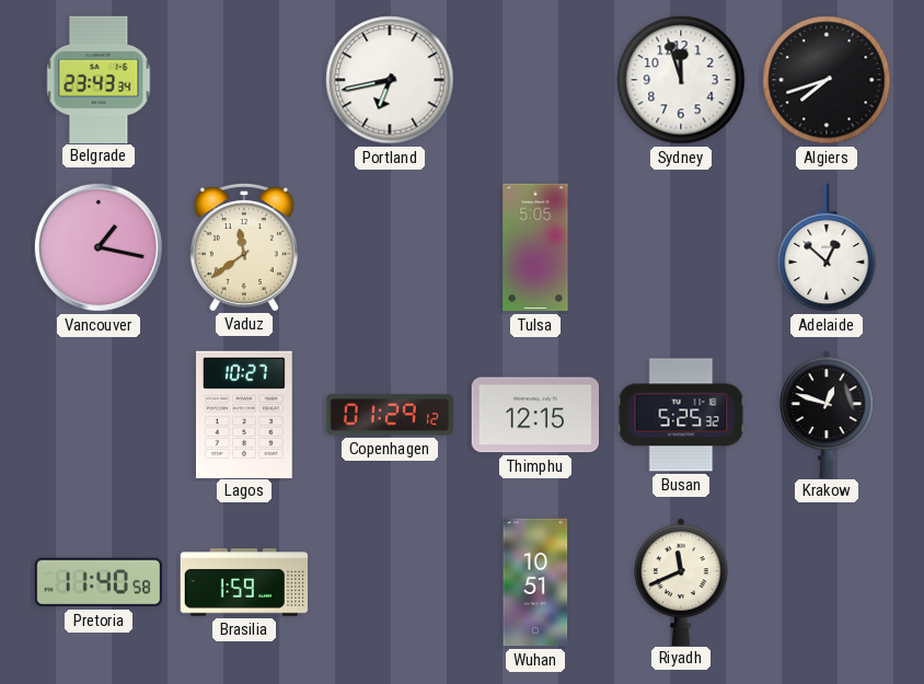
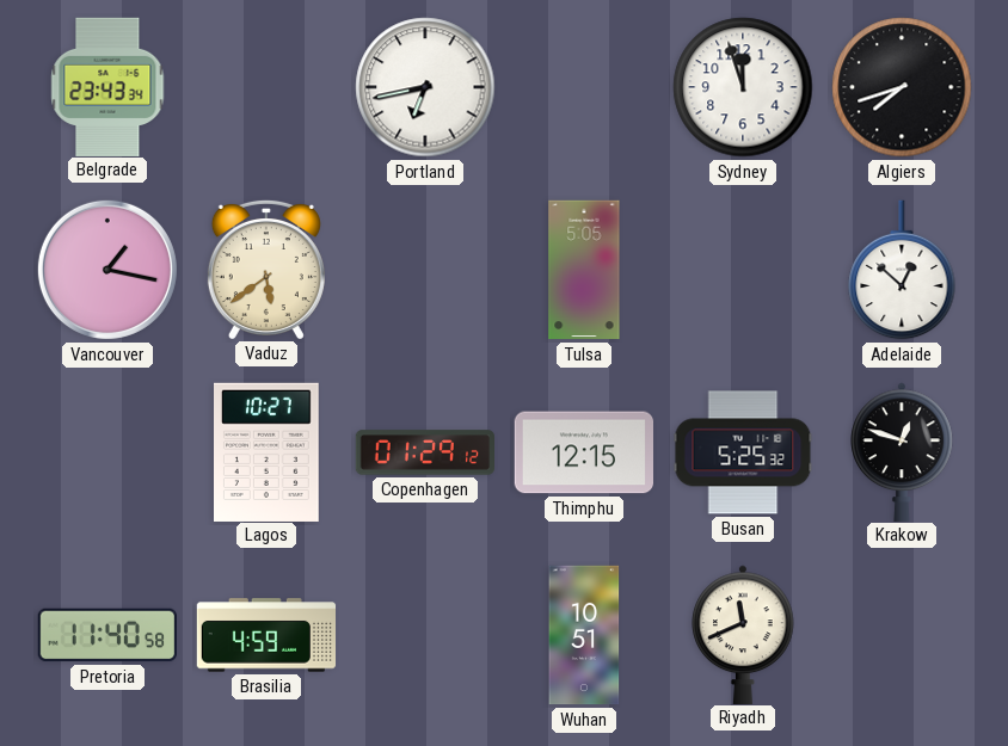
Vaduz: 11:39 -> 5:39
Brasilia: 1:59 -> 4:59
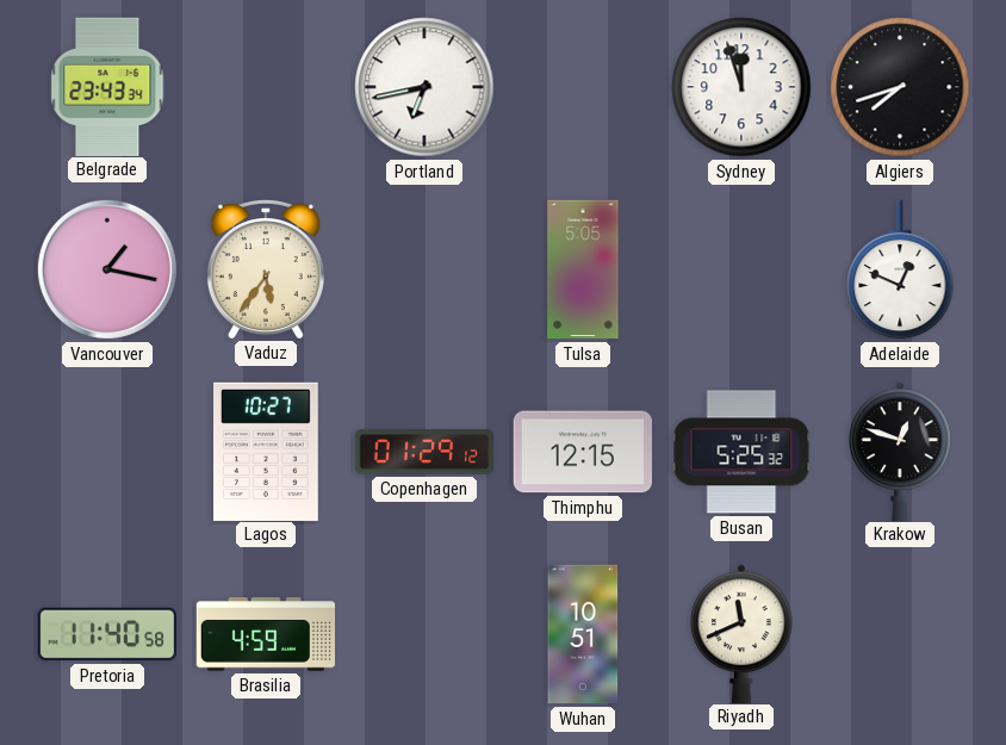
Vaduz: 5:39 -> 5:36
Adelaide: 12:52 -> 12:49
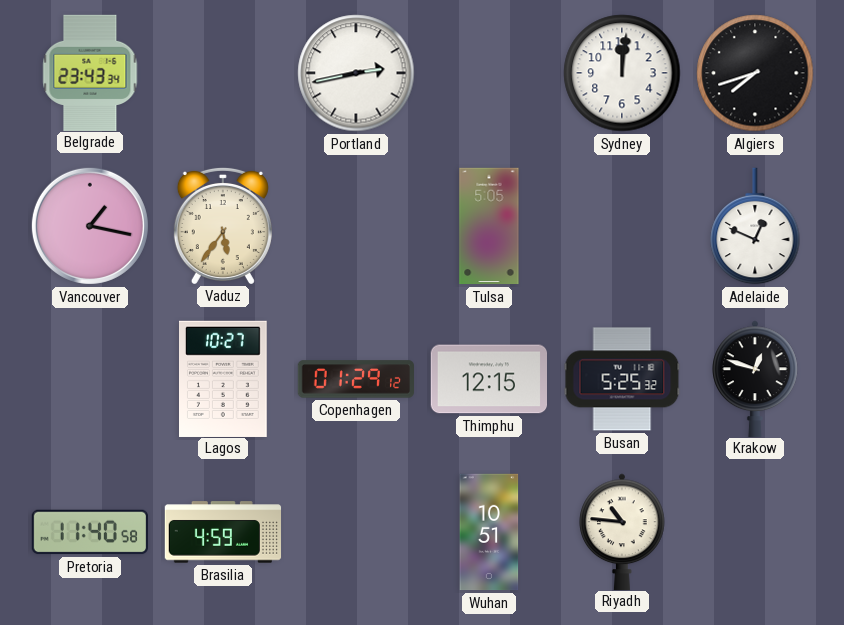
Portland: 6:43 -> 2:43
Sydney: 11:57 -> 12:01
Riyadh: 11:41 -> 10:46
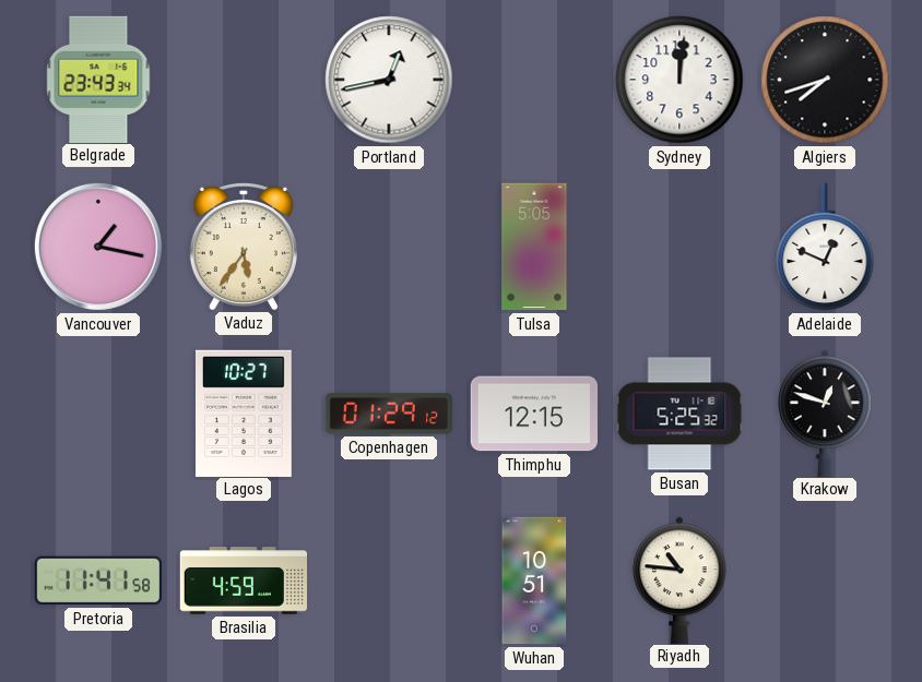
Portland: 2:43 -> 12:43
Pretoria: 11:40 -> 11:41
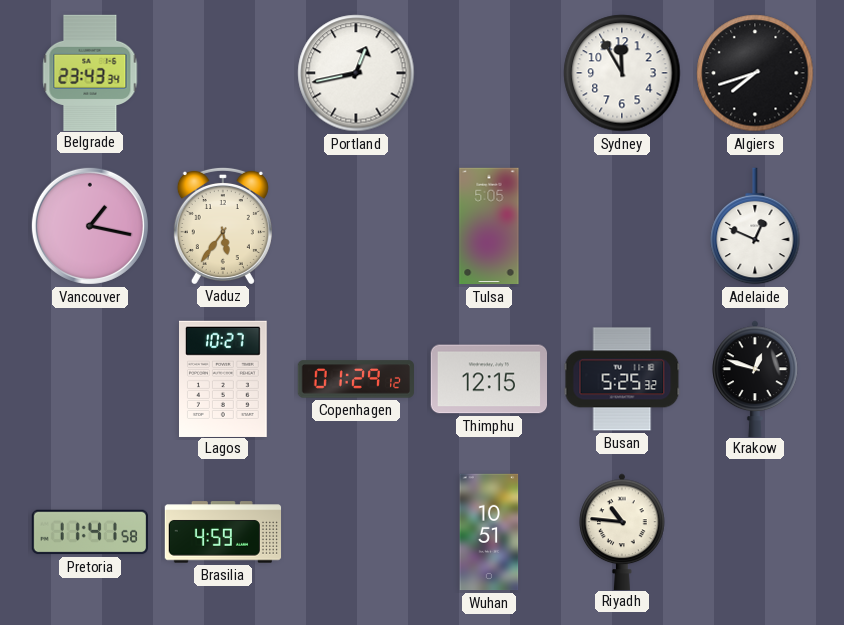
Sydney: 12:01 -> 11:55
